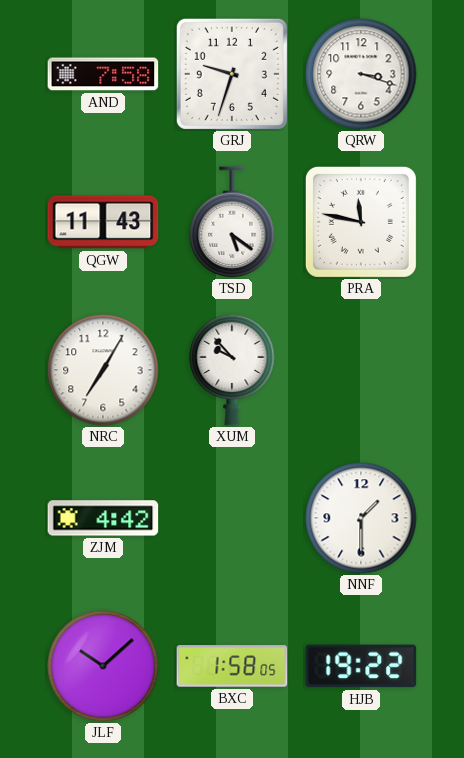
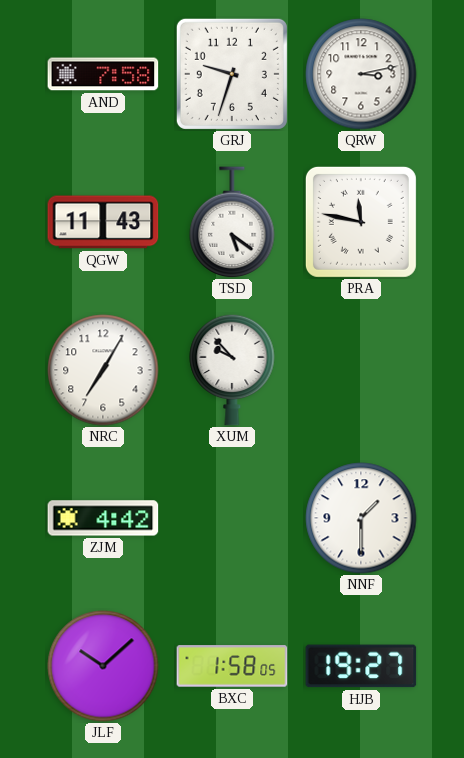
QRW: 3:18 -> 3:13
HJB: 19:22 -> 19:27
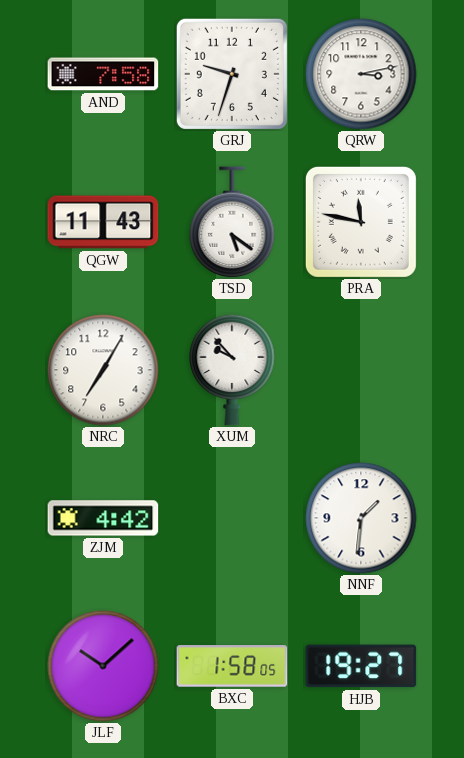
NNF: 1:30 -> 1:31
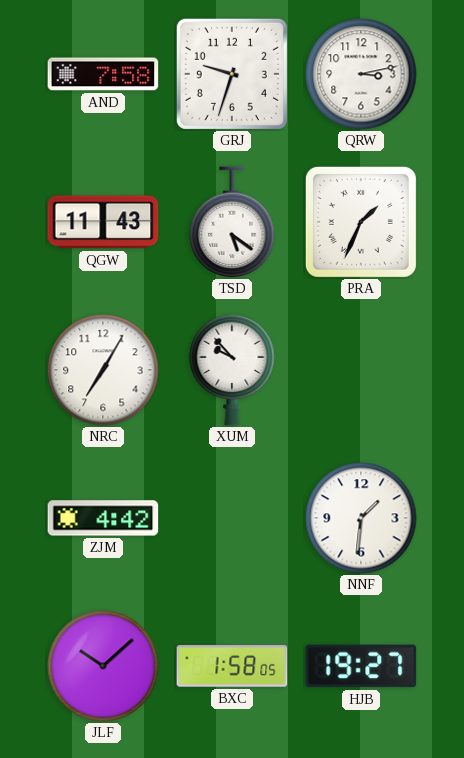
PRA: 11:47 -> 1:34
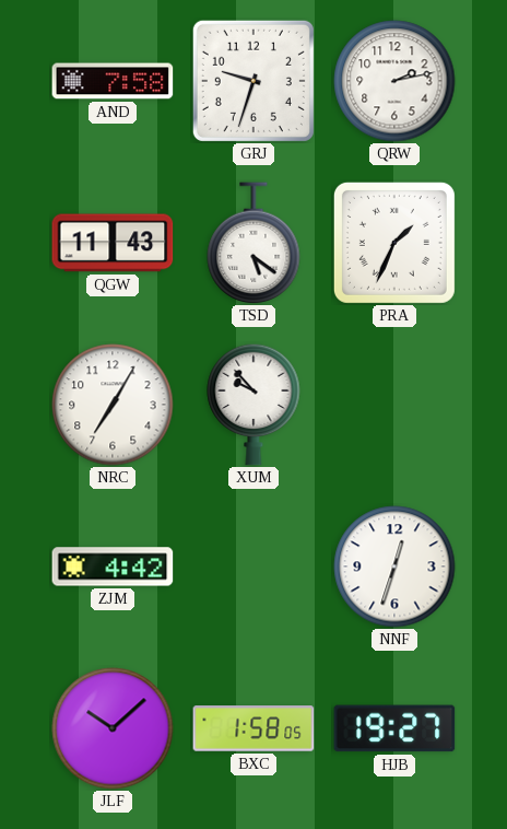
QRW: 3:13 -> 2:13
NNF: 1:31 -> 12:33
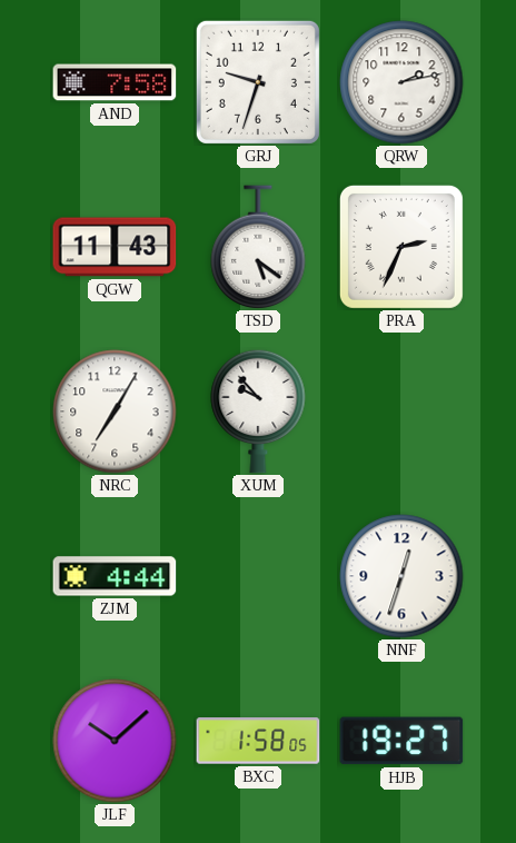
PRA: 1:34 -> 2:34
ZJM: 4:42 -> 4:44
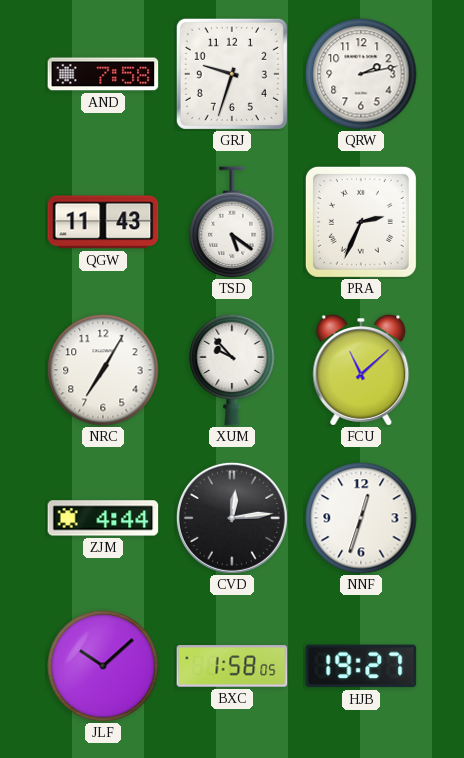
FCU: none -> 11:08
CVD: none -> 12:14
